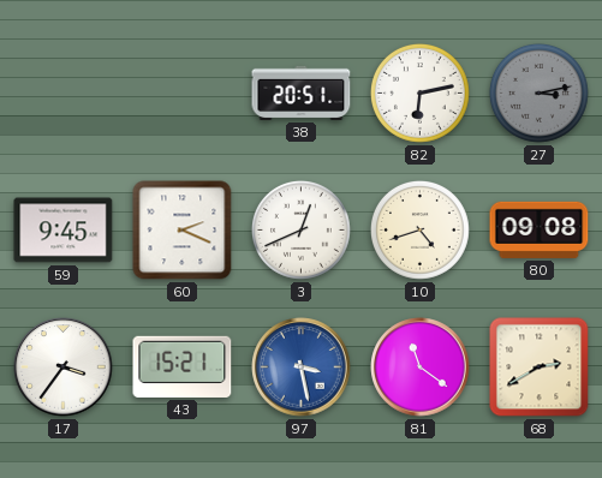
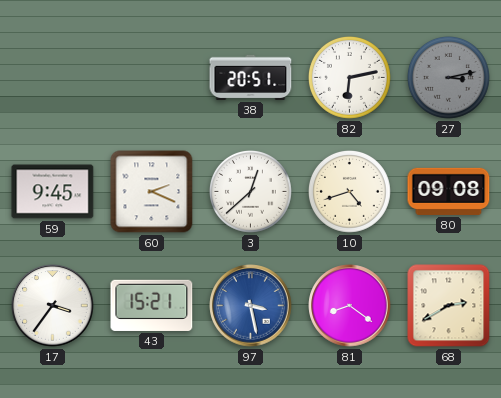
3: 12:41 -> 12:38
81: 11:21 -> 8:21
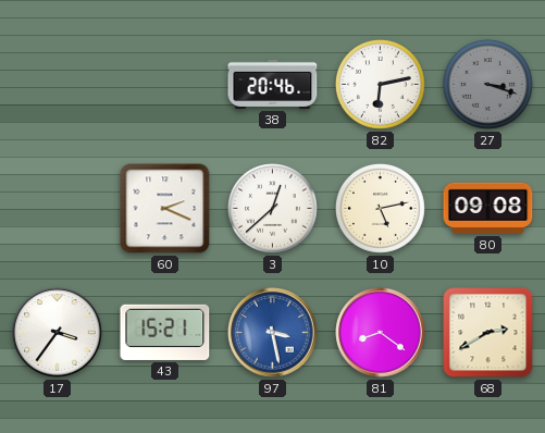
38: 20:51 -> 20:46
27: 3:13 -> 3:18
59: 9:45 -> none
10: 4:42 -> 5:13
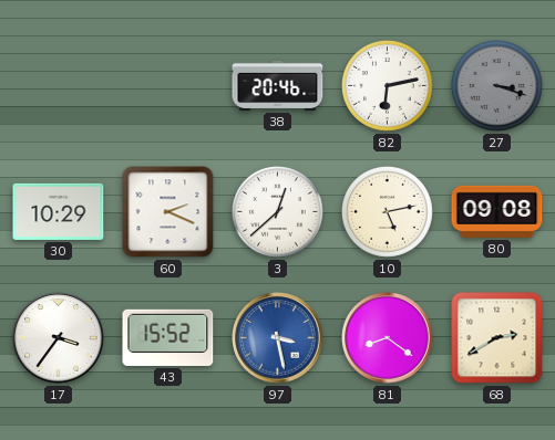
30: none -> 10:29
43: 15:21 -> 15:52
